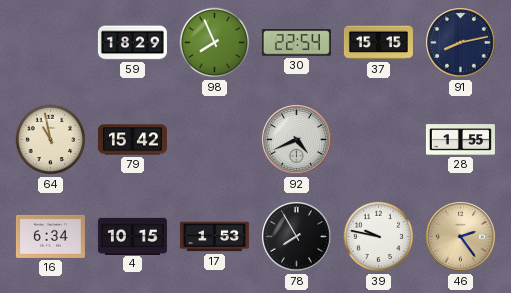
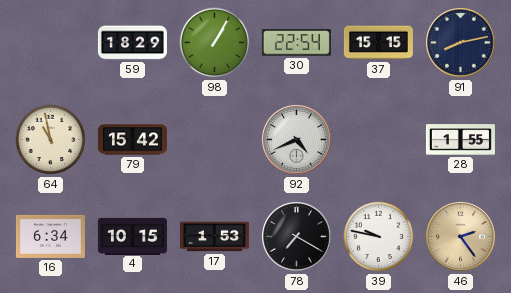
98: 7:56 -> 1:05
78: 7:55 -> 7:20
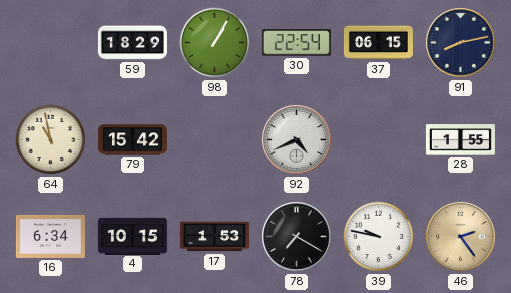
37: 15:15 -> 06:15
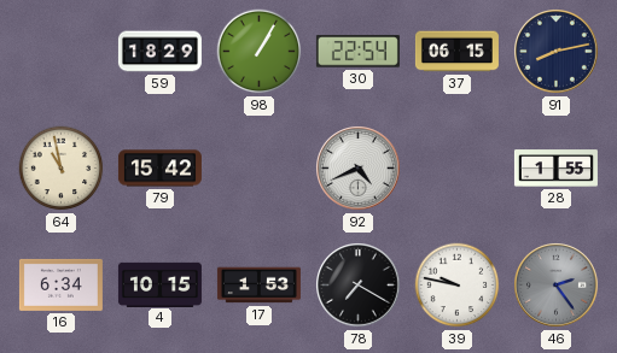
46 dial: champagne -> grey
